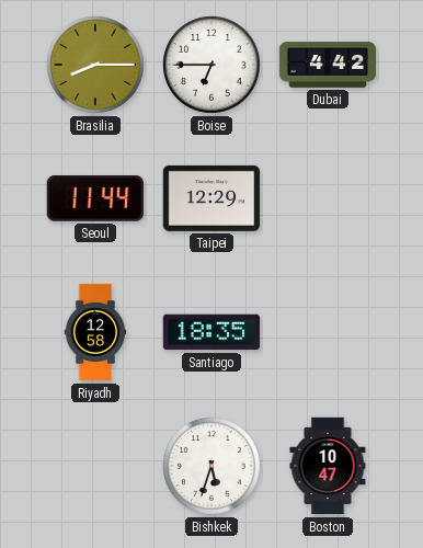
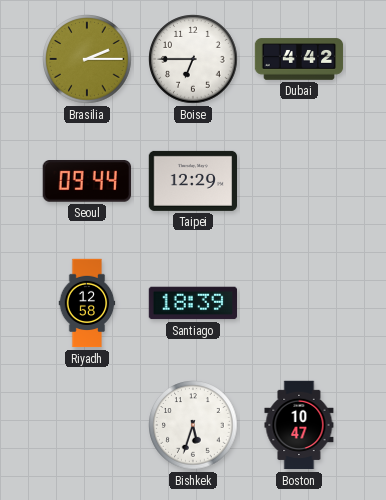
Brasilia: 8:15 -> 2:15
Seoul: 11:44 -> 09:44
Santiago: 18:35 -> 18:39
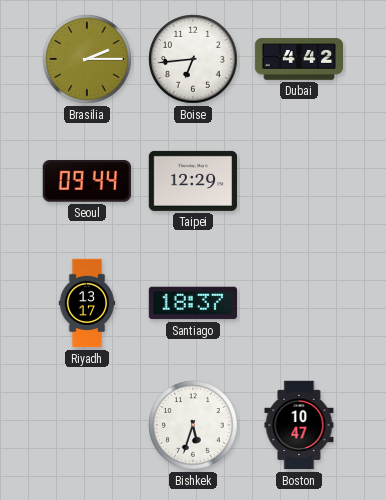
Boise: 6:45 -> 6:44
Riyadh: 12:58 -> 13:17
Santiago: 18:39 -> 18:37
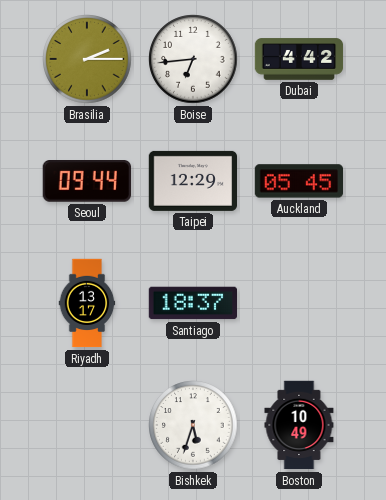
Auckland: none -> 05:45
Boston: 10:47 -> 10:49
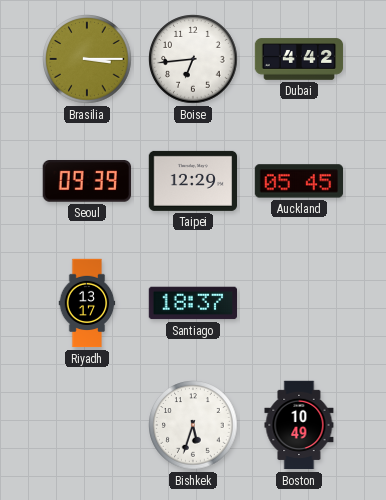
Brasilia: 2:15 -> 3:15
Seoul: 09:44 -> 09:39
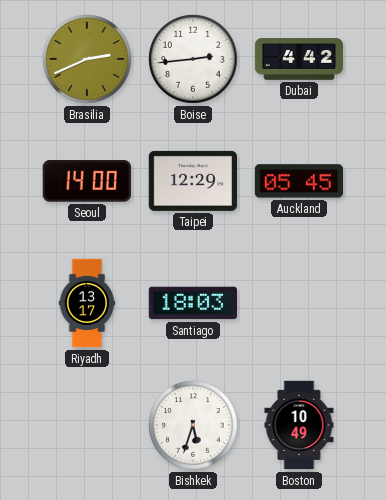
Brasilia: 3:15 -> 2:41
Boise: 6:44 -> 2:44
Seoul: 09:39 -> 14:00
Santiago: 18:37 -> 18:03
